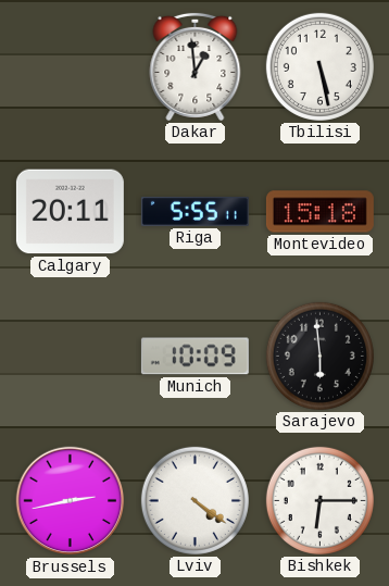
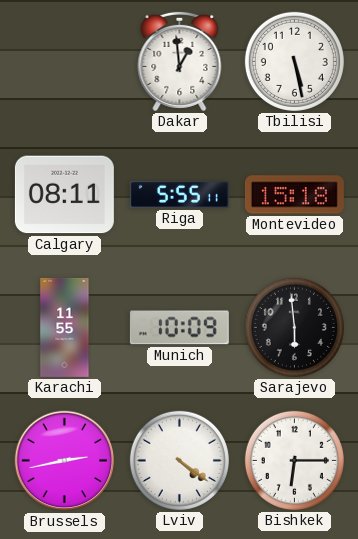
Calgary: 20:11 -> 08:11
Karachi: none -> 11:55
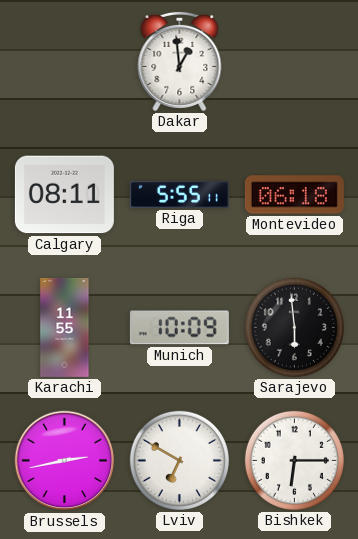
Tbilisi: 5:28 -> none
Montevideo: 15:18 -> 06:18
Lviv: 4:21 -> 6:50
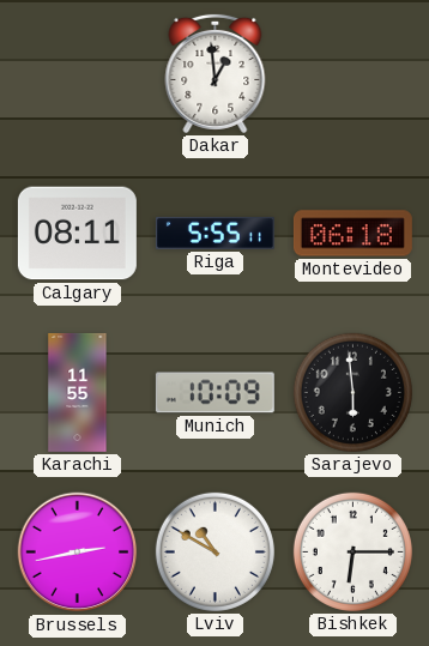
Lviv: 6:50 -> 10:50
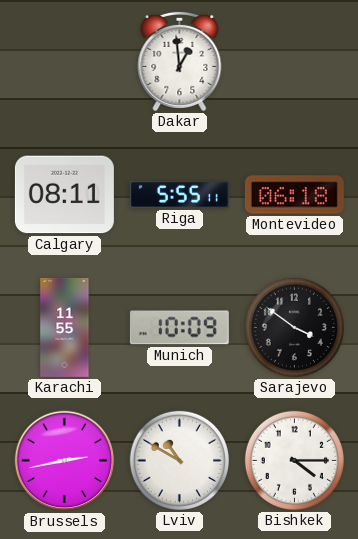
Sarajevo: 5:59 -> 3:51
Bishkek: 6:15 -> 4:15
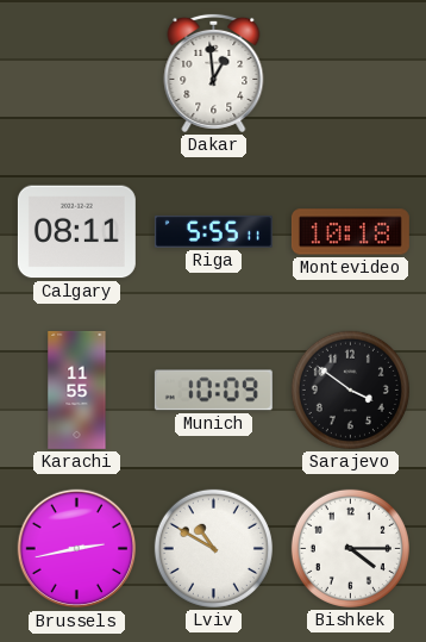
Montevideo: 06:18 -> 10:18
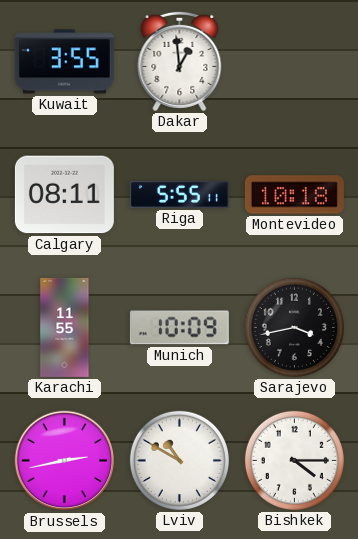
Kuwait: none -> 3:55
Sarajevo: 3:51 -> 3:43
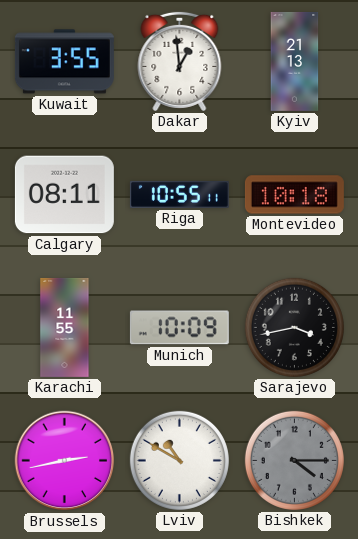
Kyiv: none -> 21:13
Riga: 5:55 -> 10:55
Bishkek dial: white -> grey
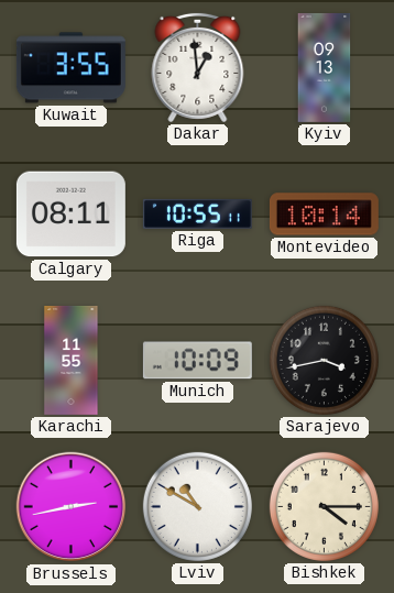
Kyiv: 21:13 -> 09:13
Montevideo: 10:18 -> 10:14
Bishkek dial: grey -> cream
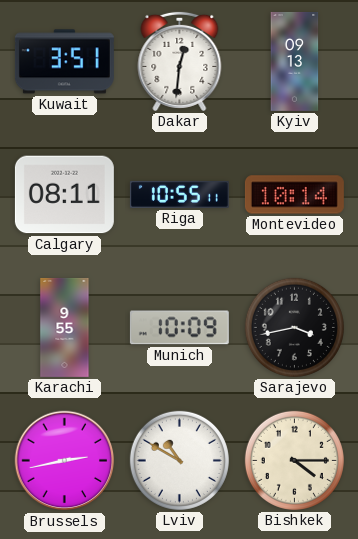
Kuwait: 3:55 -> 3:51
Dakar: 12:59 -> 12:31
Karachi: 11:55 -> 9:55
